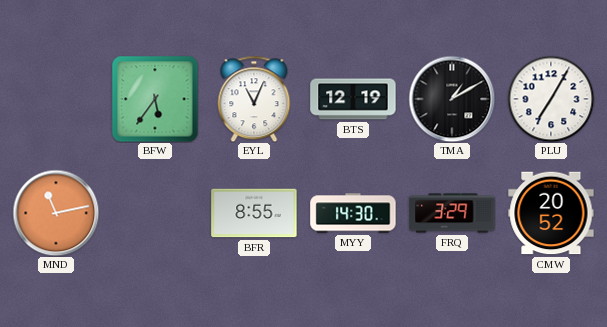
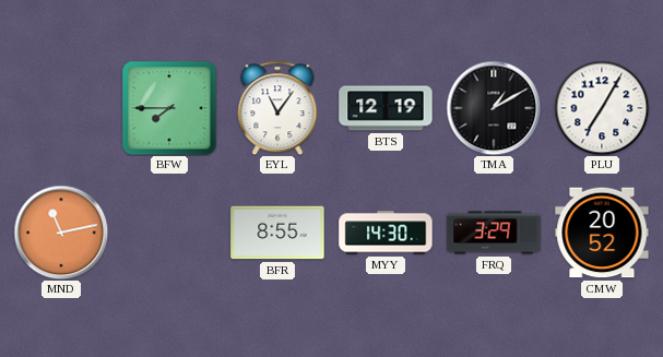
BFW: 5:36 -> 7:45
EYL: 11:04 -> 11:06
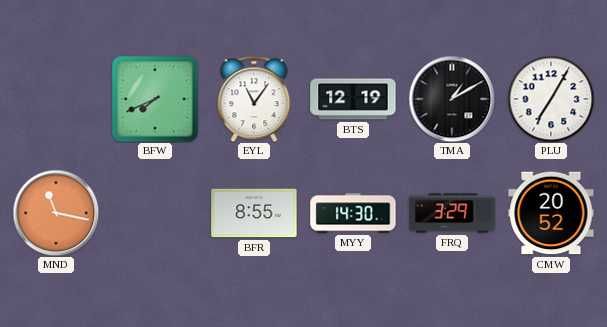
BFW: 7:45 -> 7:41
MND: 11:13 -> 11:17
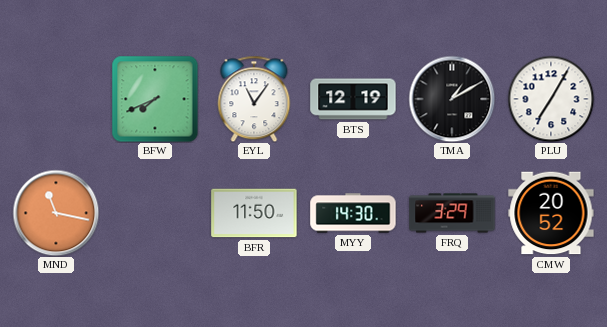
BFR: 8:55 -> 11:50
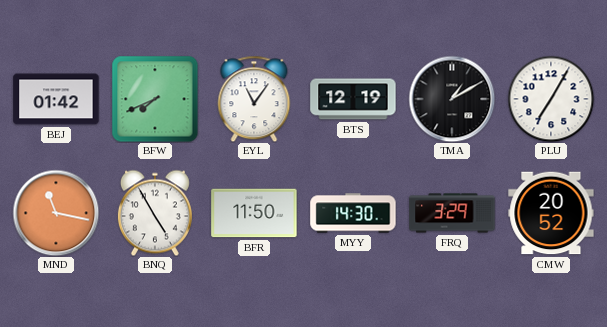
BEJ: none -> 01:42
BNQ: none -> 4:55
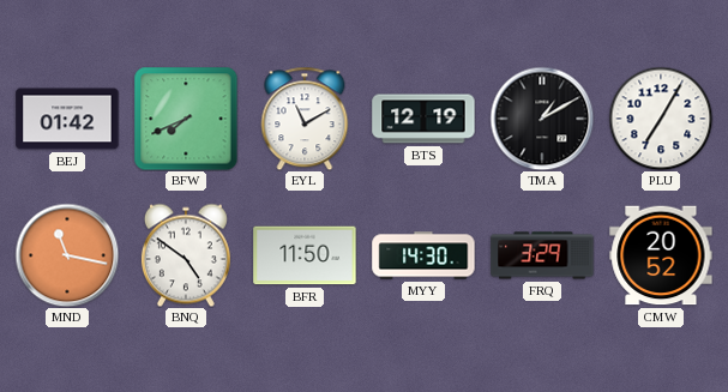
EYL: 11:06 -> 11:10
BNQ: 4:55 -> 4:51
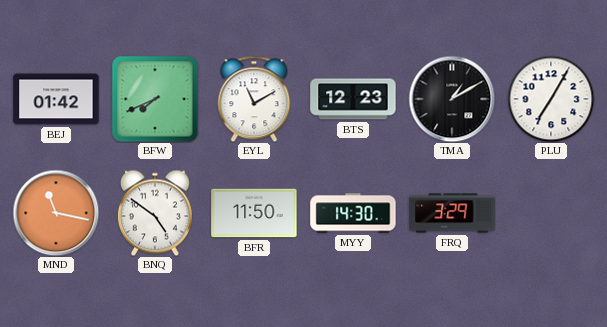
BTS: 12:19 -> 12:23
CMW: 20:52 -> none
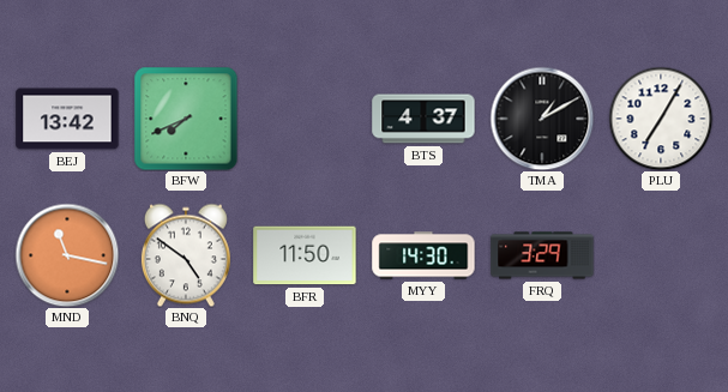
BEJ: 01:42 -> 13:42
EYL: 11:10 -> none
BTS: 12:23 -> 4:37
